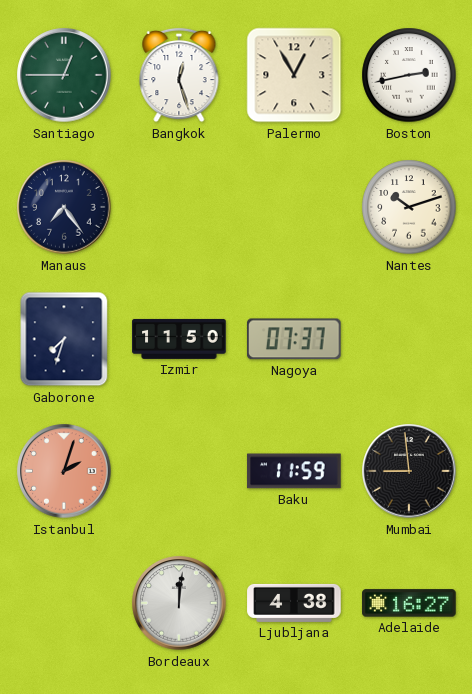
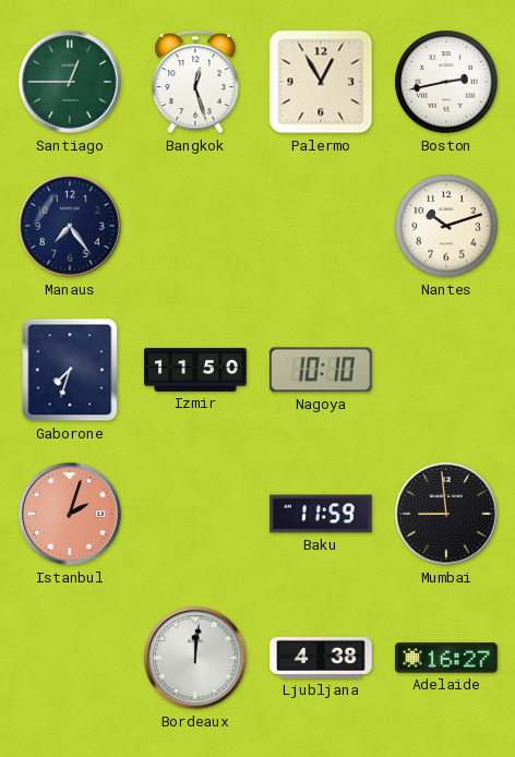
Nagoya: 07:37 -> 10:10
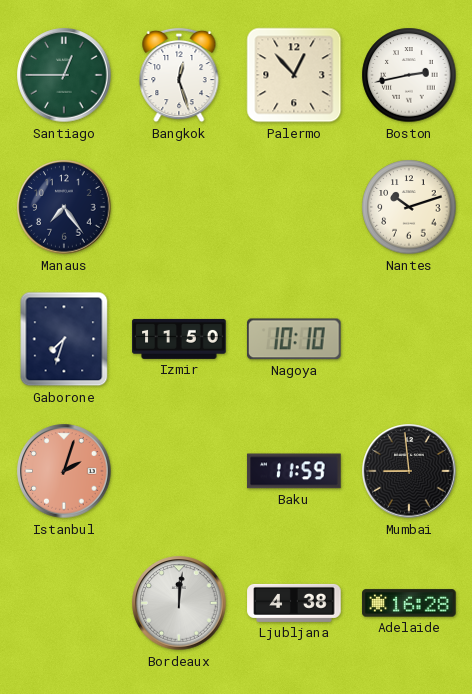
Palermo: 12:55 -> 12:53
Adelaide: 16:27 -> 16:28
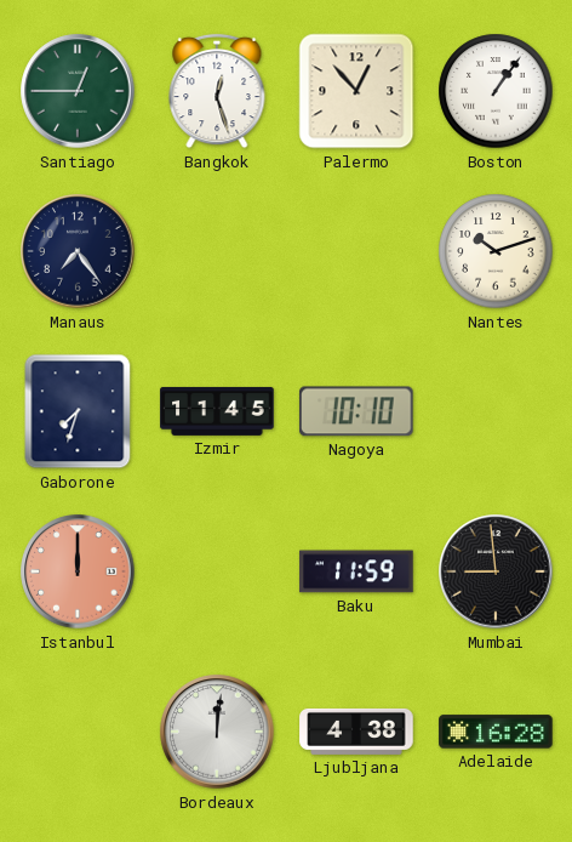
Boston: 2:43 -> 1:06
Izmir: 11:50 -> 11:45
Istanbul: 2:03 -> 12:00
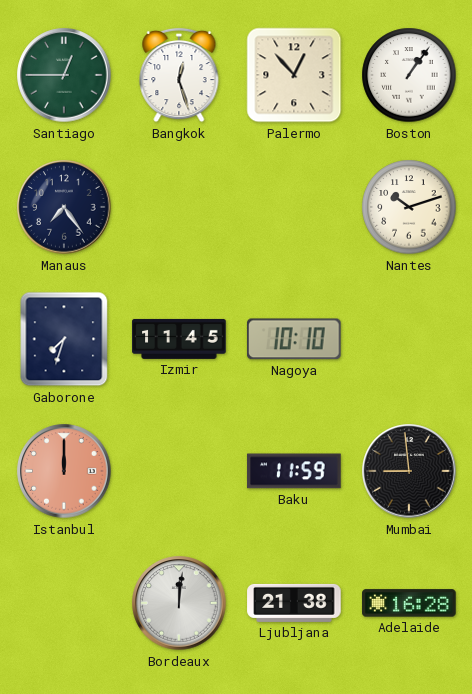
Ljubljana: 4:38 -> 21:38
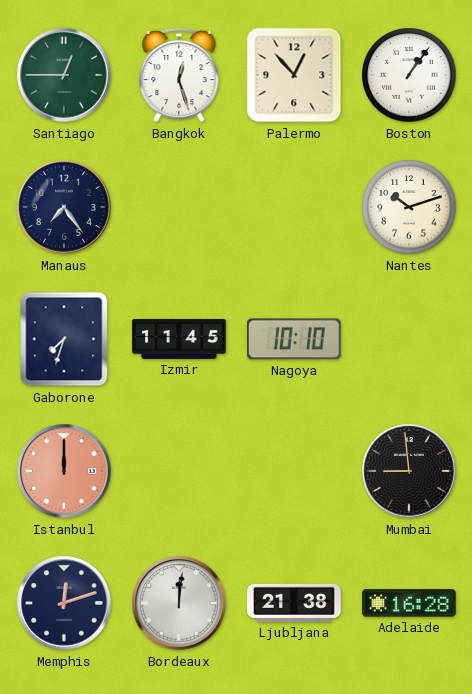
Baku: 11:59 -> none
Memphis: none -> 12:12
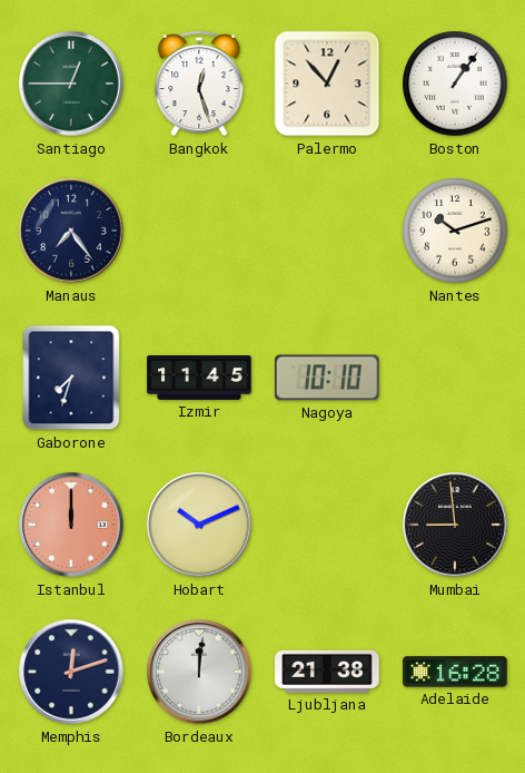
Hobart: none -> 10:11
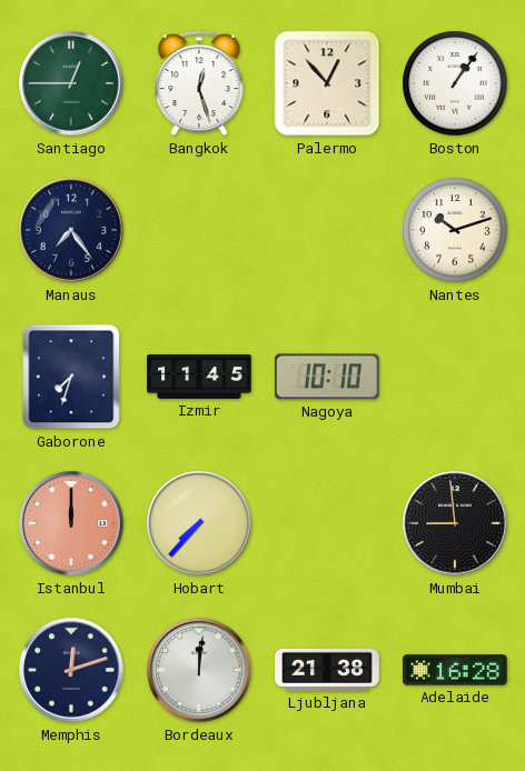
Hobart: 10:11 -> 7:37
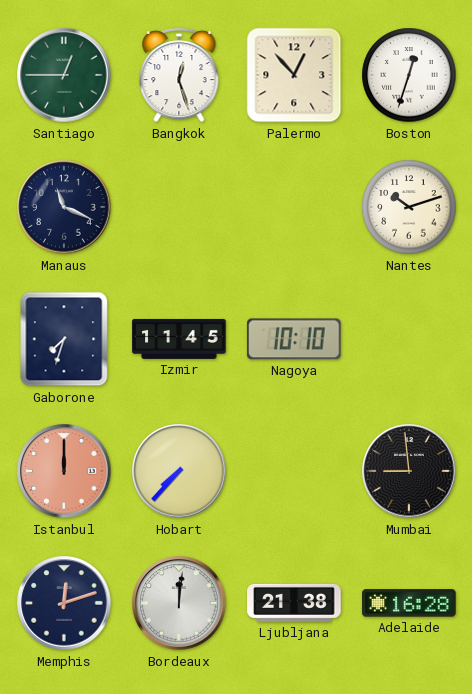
Boston: 1:06 -> 12:33
Manaus: 7:24 -> 11:19
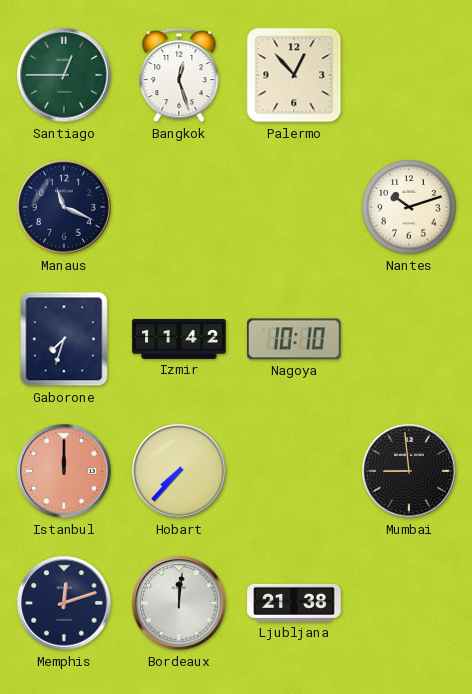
Boston: 12:33 -> none
Izmir: 11:45 -> 11:42
Adelaide: 16:28 -> none
